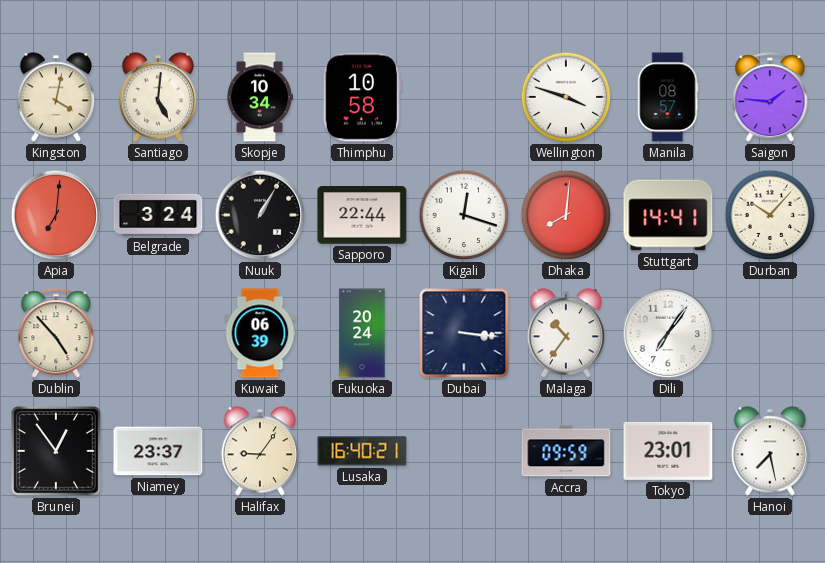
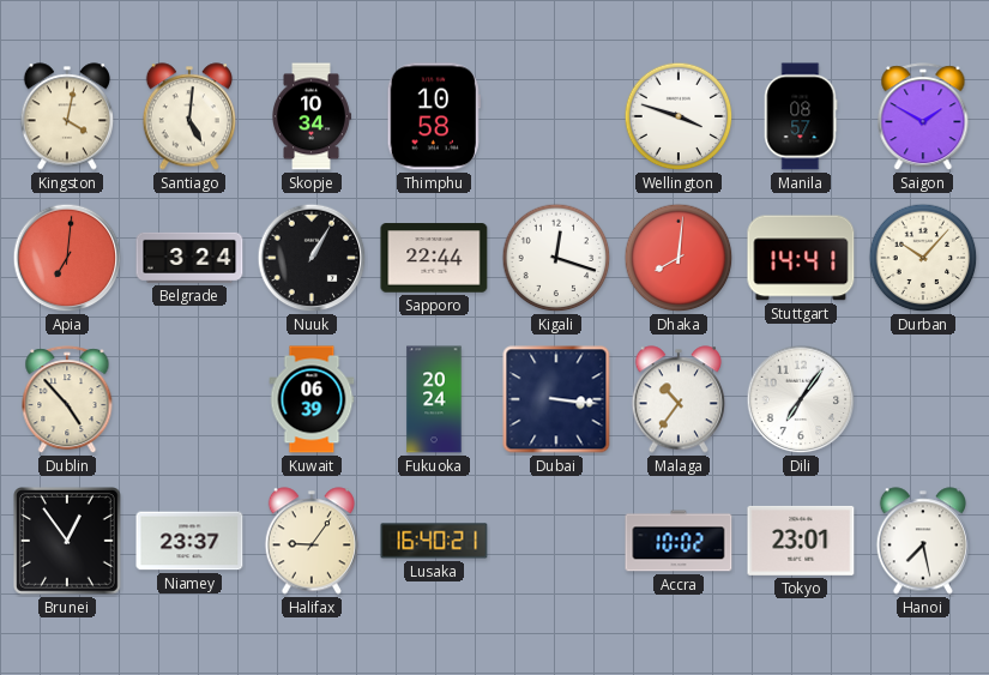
Saigon: 1:46 -> 1:50
Accra: 09:59 -> 10:02
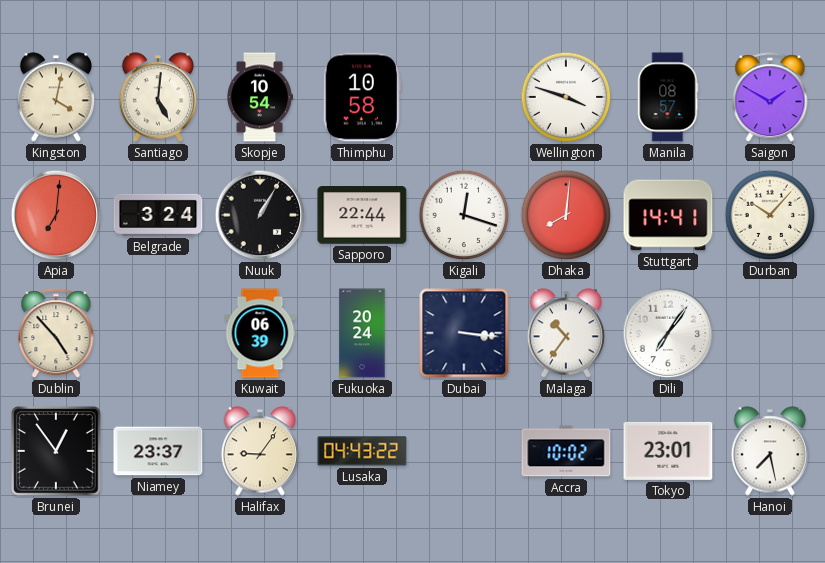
Skopje: 10:34 -> 10:54
Lusaka: 16:40 -> 04:43
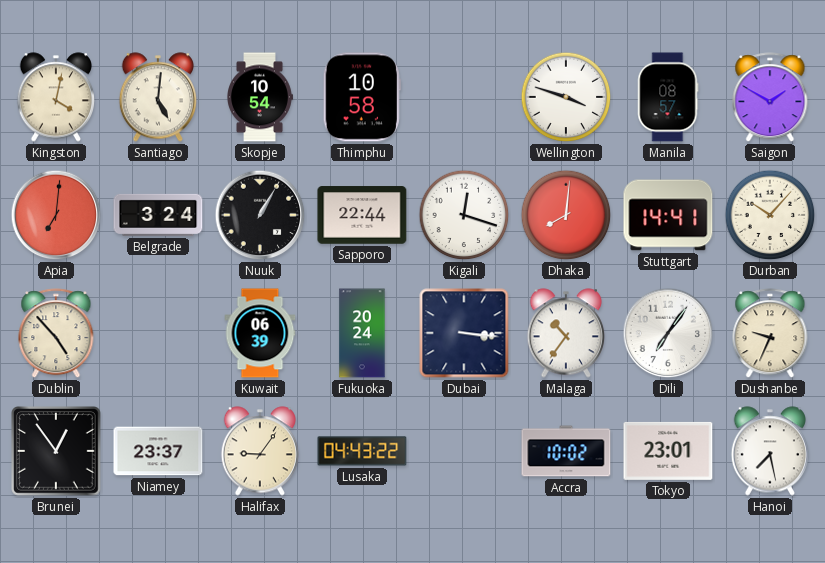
Dushanbe: none -> 9:34
